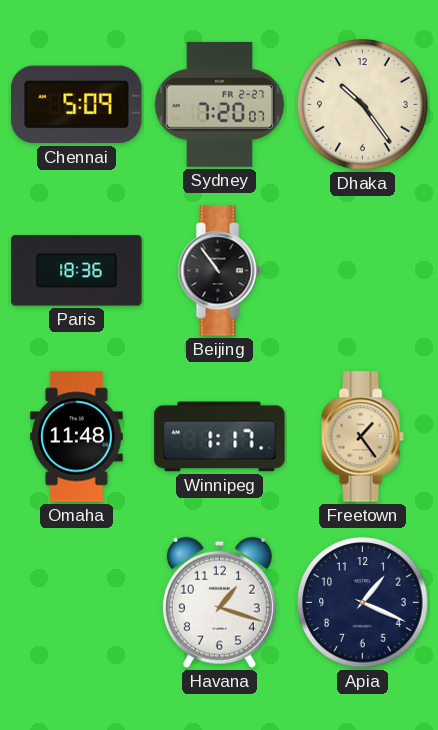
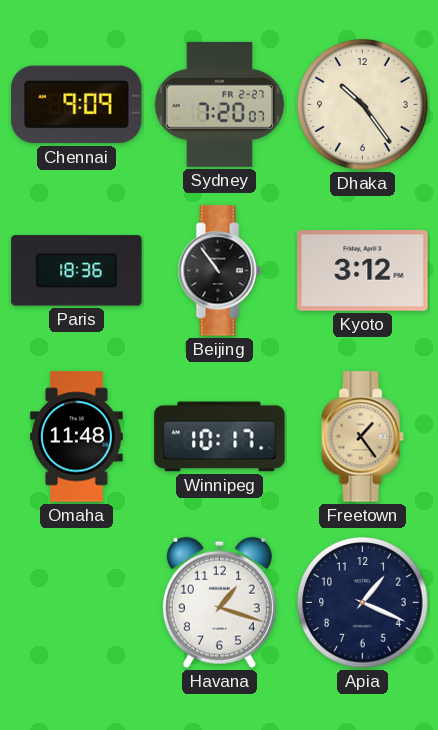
Chennai: 5:09 -> 9:09
Kyoto: none -> 3:12
Winnipeg: 1:17 -> 10:17
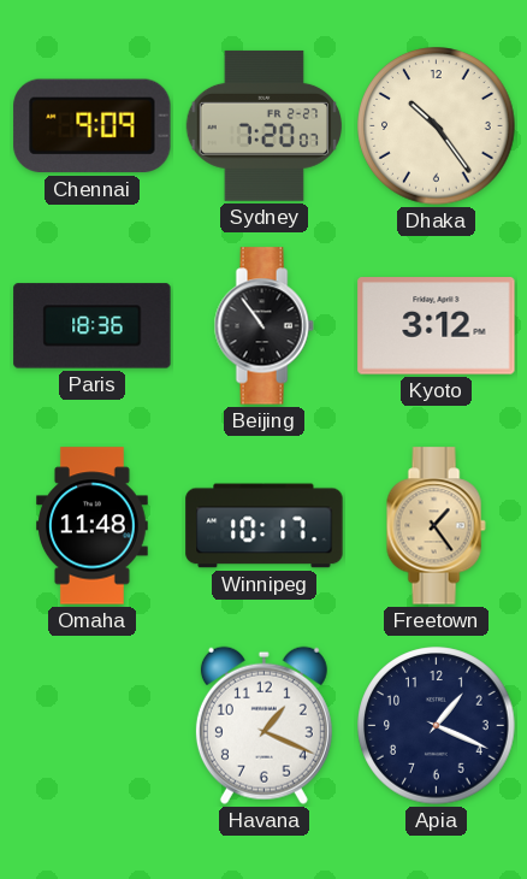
Havana: 1:18 -> 1:19
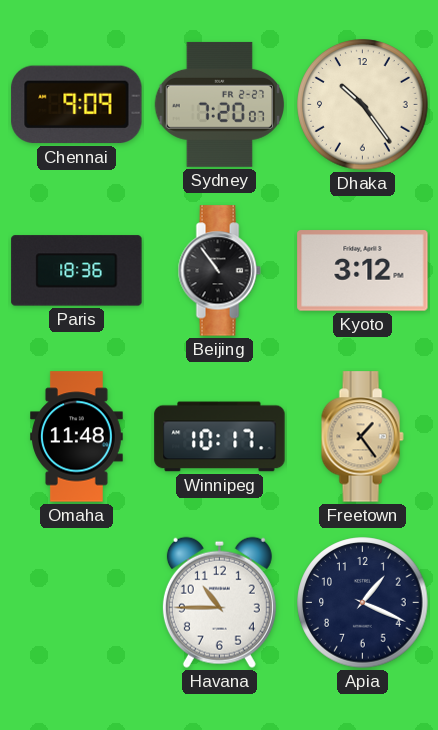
Havana: 1:19 -> 10:45
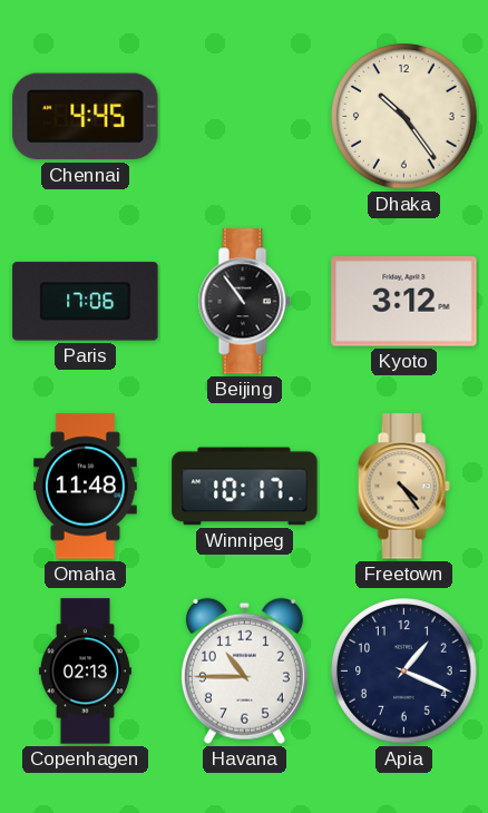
Chennai: 9:09 -> 4:45
Sydney: 7:20 -> none
Paris: 18:36 -> 17:06
Freetown: 1:24 -> 4:24
Copenhagen: none -> 02:13
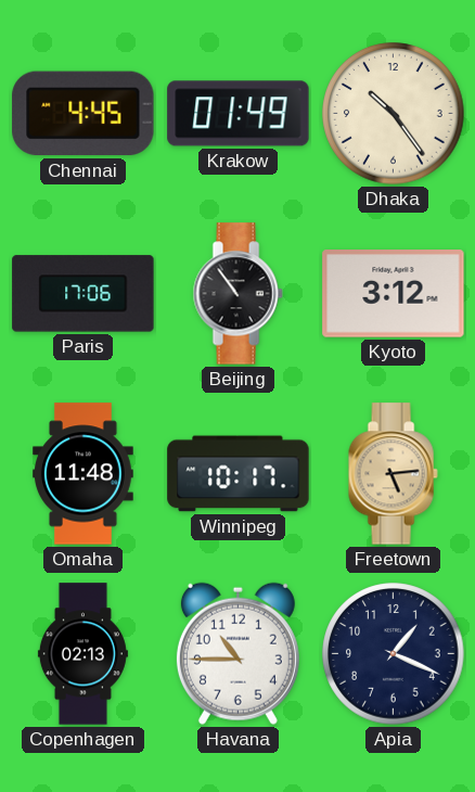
Krakow: none -> 01:49
Freetown: 4:24 -> 5:14
